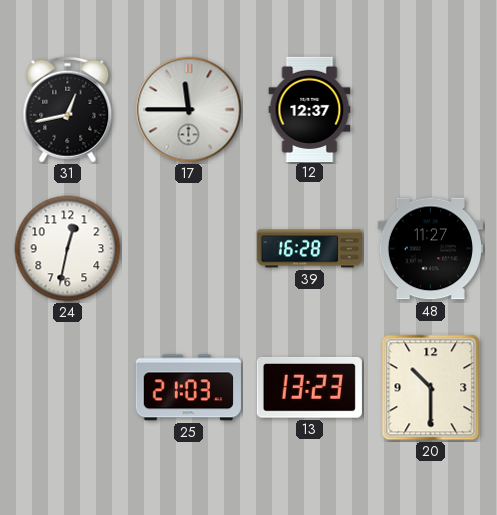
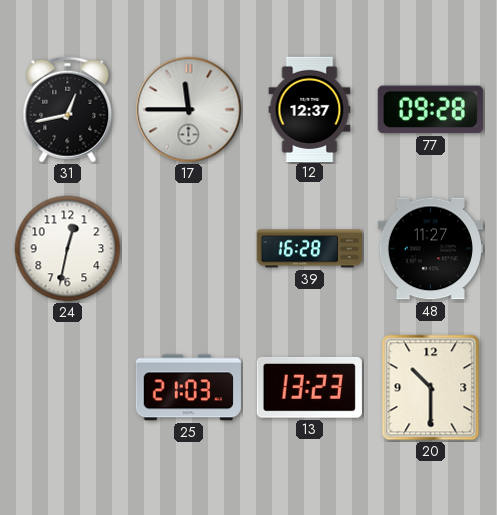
77: none -> 09:28
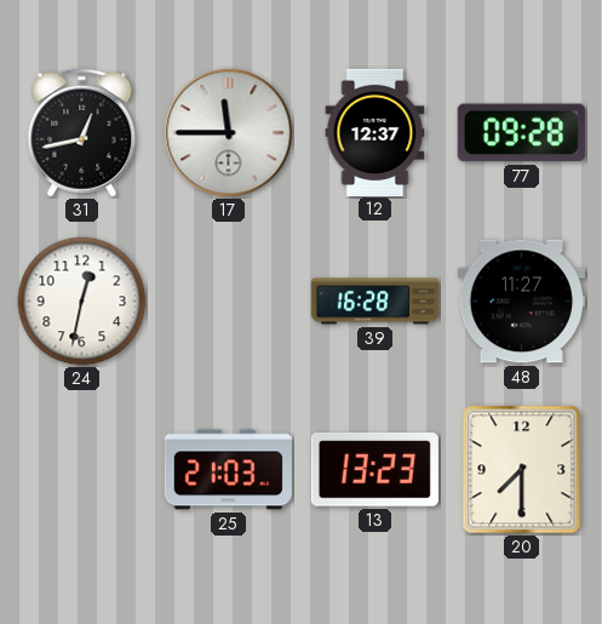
20: 10:30 -> 7:30
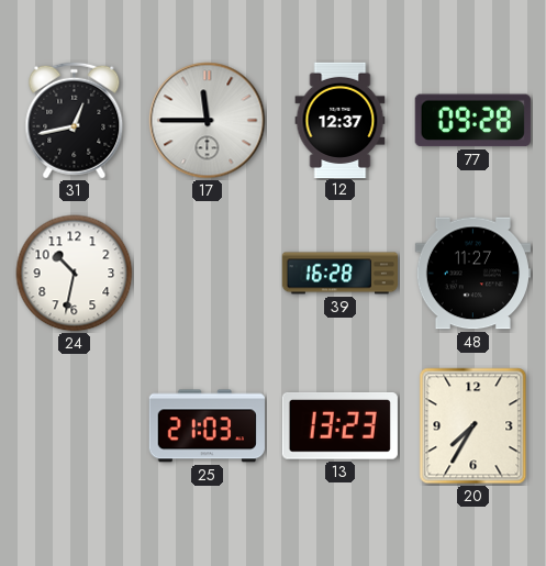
24: 12:32 -> 10:32
20: 7:30 -> 7:35
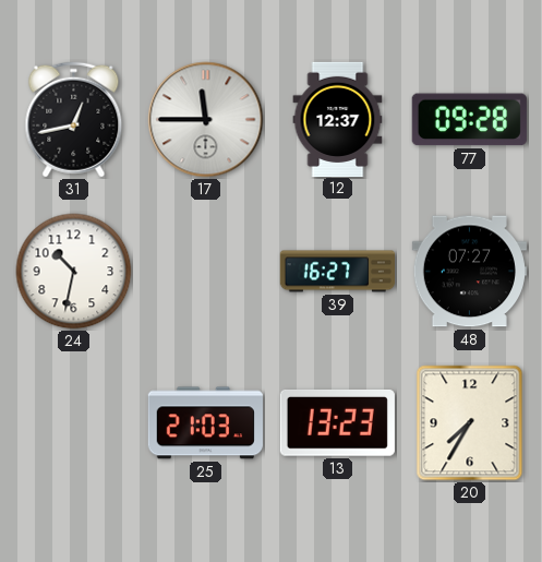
39: 16:28 -> 16:27
48: 11:27 -> 07:27
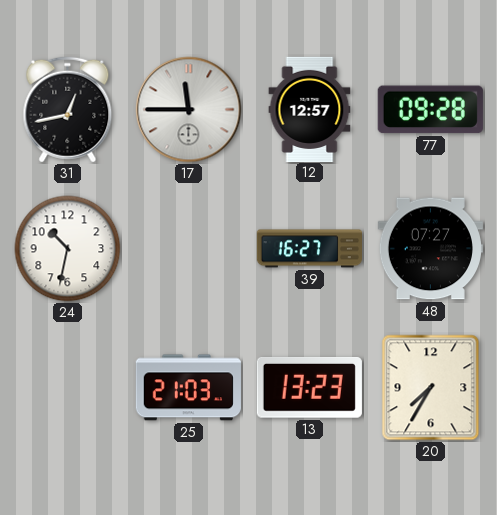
12: 12:37 -> 12:57
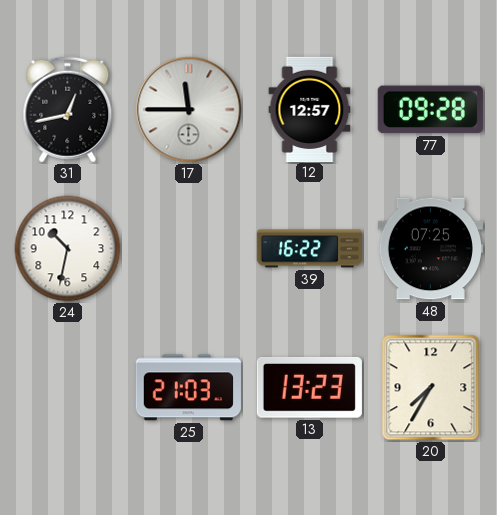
39: 16:27 -> 16:22
48: 07:27 -> 07:25
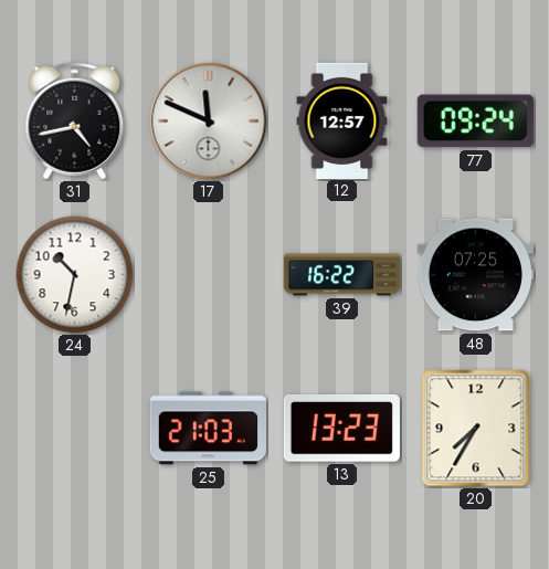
31: 12:43 -> 4:43
17: 11:45 -> 11:49
77: 09:28 -> 09:24
